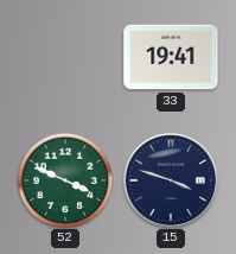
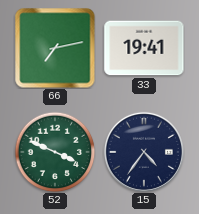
66: none -> 7:13
15: 3:48 -> 4:36
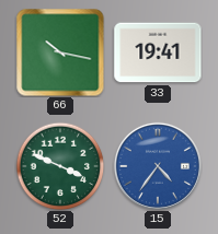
66: 7:13 -> 10:17
15 dial: navy -> blue
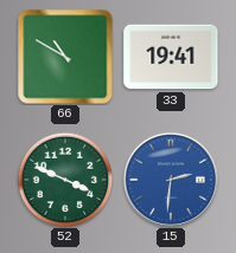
66: 10:17 -> 10:50
15: 4:36 -> 2:31
